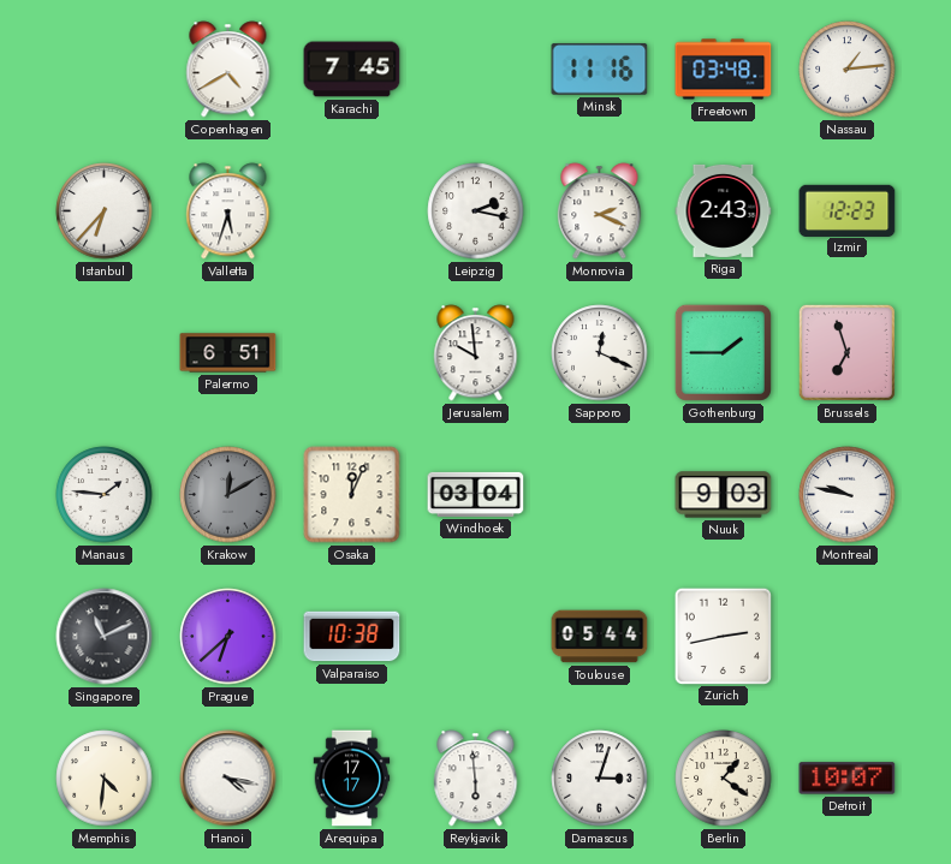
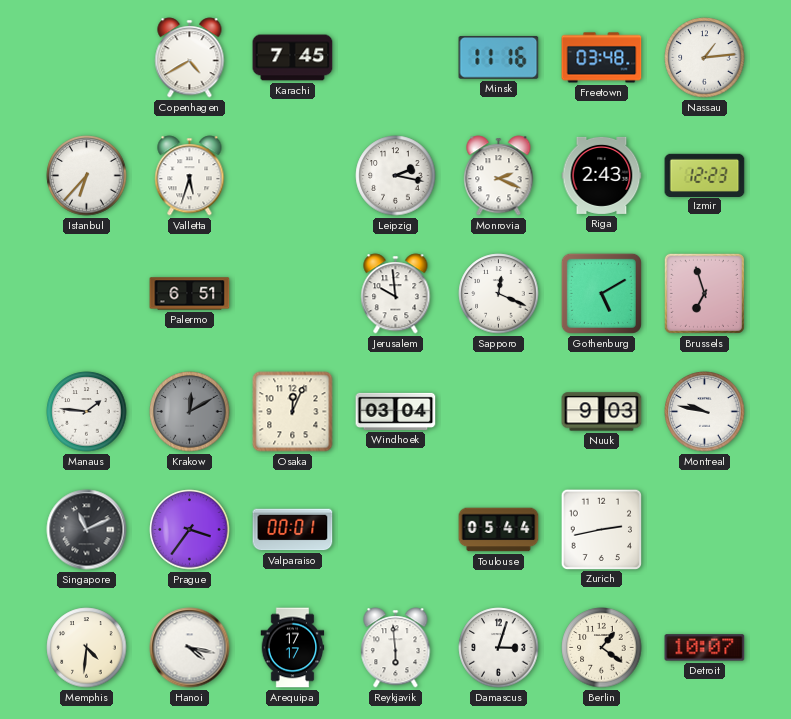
Gothenburg: 1:45 -> 5:10
Prague: 6:38 -> 3:36
Valparaiso: 10:38 -> 00:01
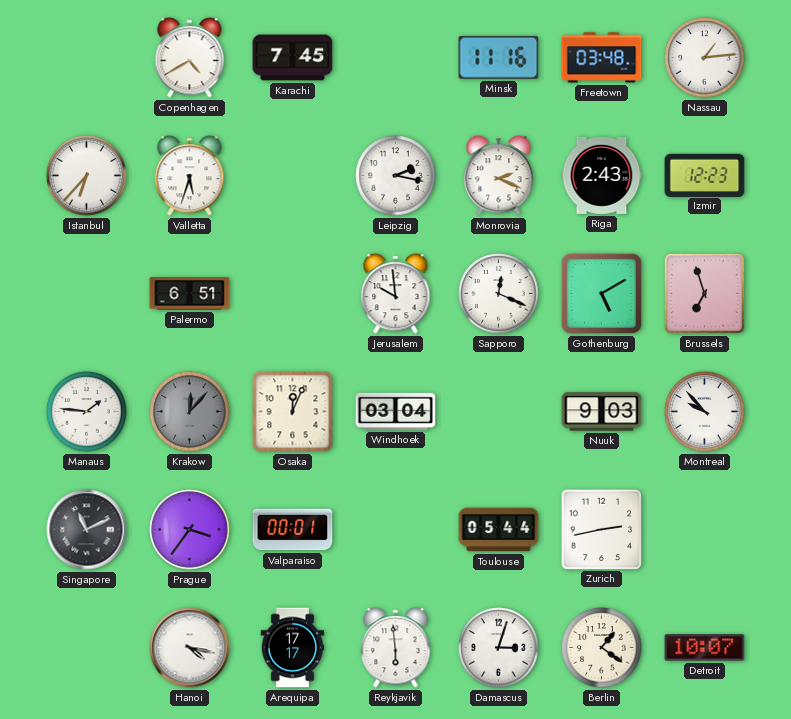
Krakow: 12:10 -> 12:07
Montreal: 9:47 -> 9:53
Memphis: 4:31 -> none
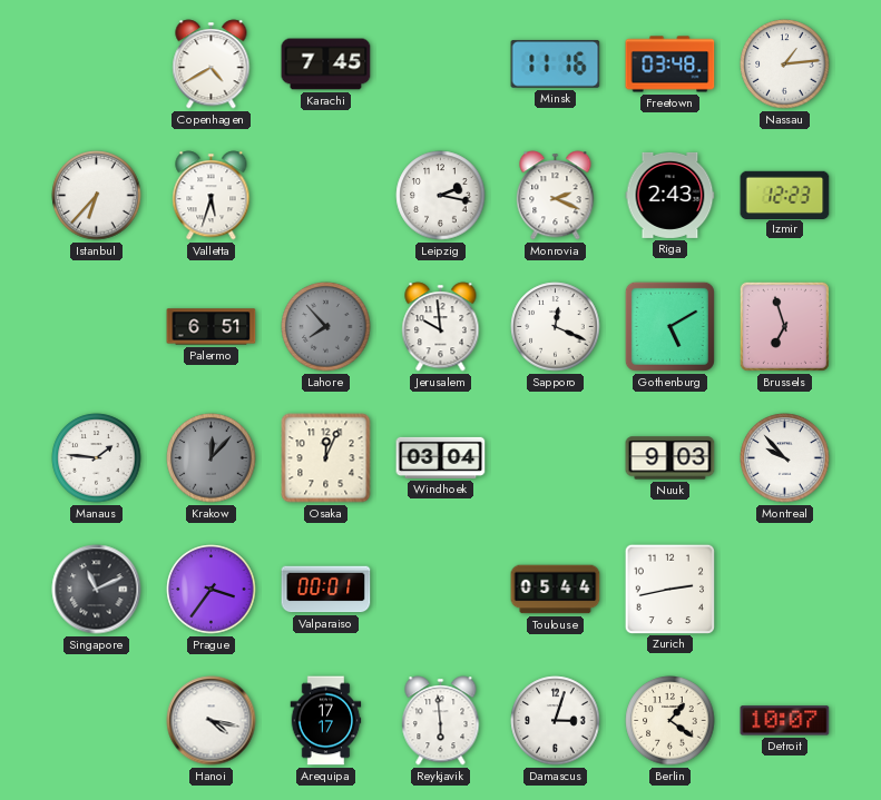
Lahore: none -> 7:53
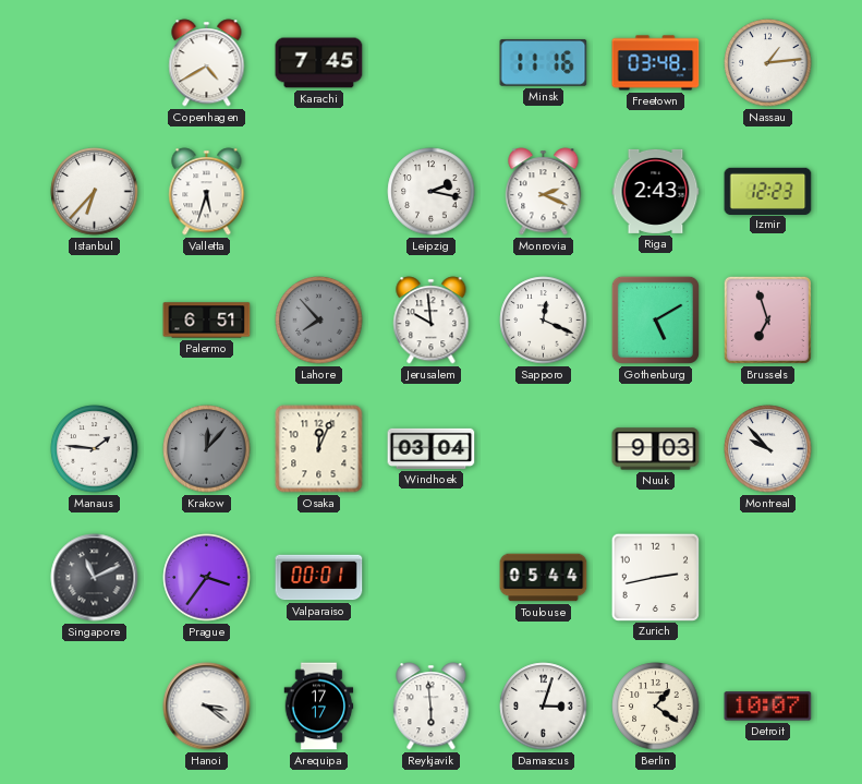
Hanoi: 4:17 -> 3:21
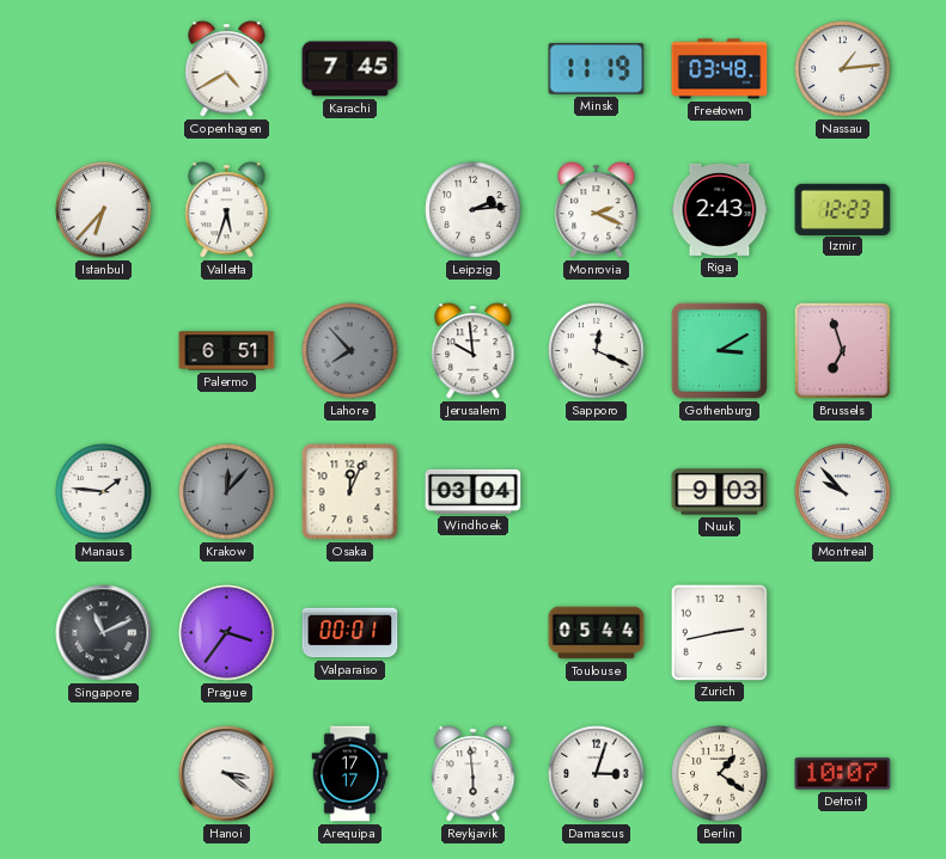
Minsk: 11:16 -> 11:19
Leipzig: 2:17 -> 2:14
Gothenburg: 5:10 -> 3:10
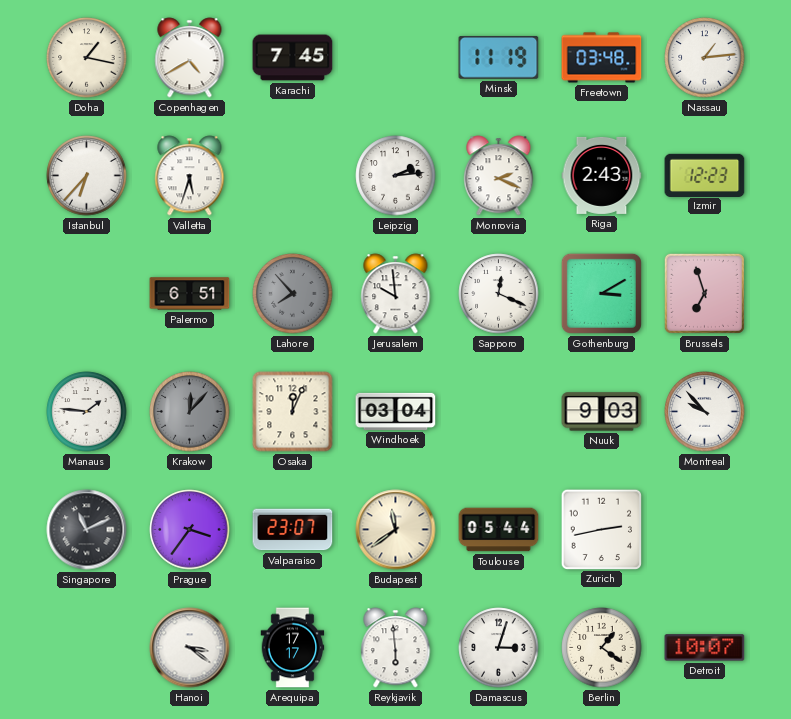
Doha: none -> 1:17
Valparaiso: 00:01 -> 23:07
Budapest: none -> 11:39
